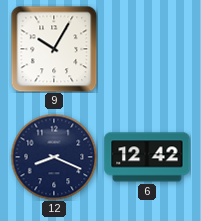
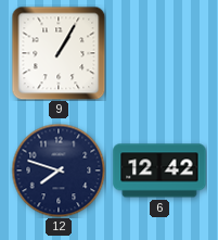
9: 10:05 -> 1:05
12: 8:19 -> 7:48
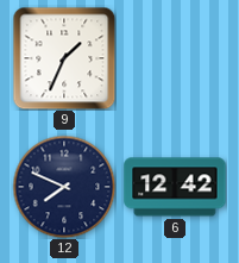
9: 1:05 -> 1:34
12: 7:48 -> 7:49
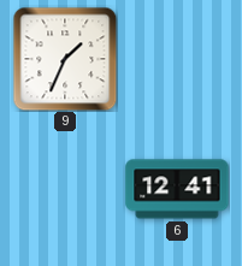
12: 7:49 -> none
6: 12:42 -> 12:41
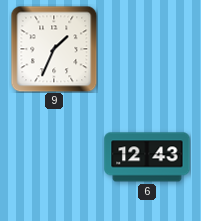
6: 12:41 -> 12:43
